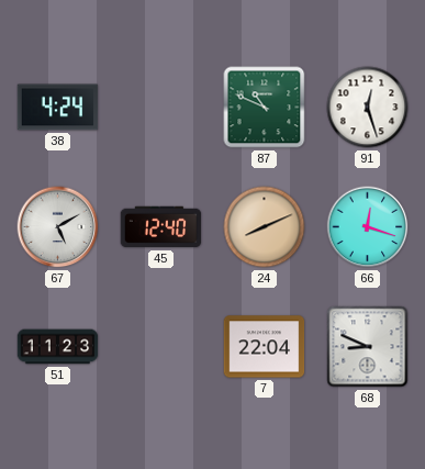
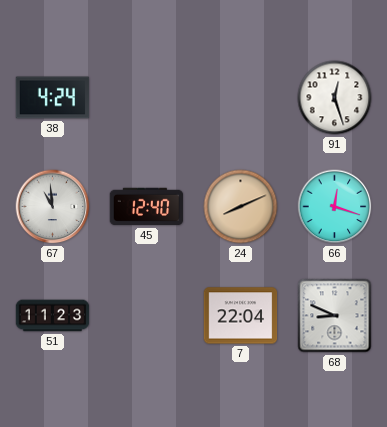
87: 10:49 -> none
67: 5:10 -> 10:59
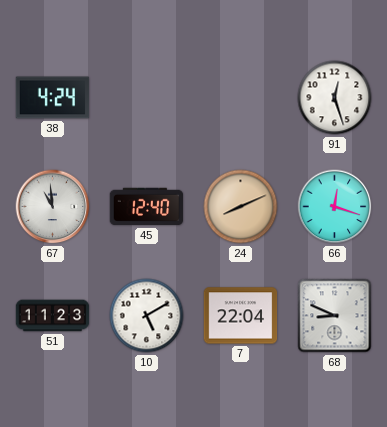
10: none -> 5:10
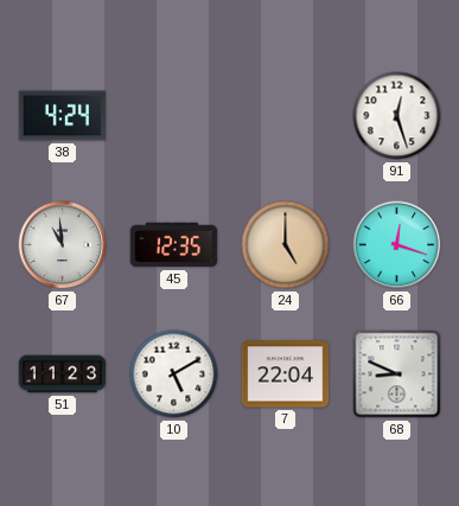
45: 12:40 -> 12:35
24: 8:11 -> 5:00
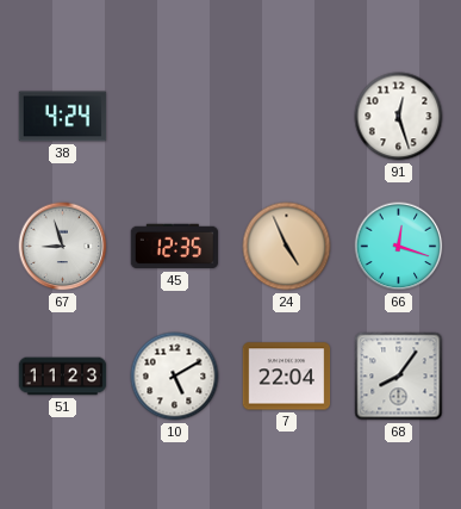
67: 10:59 -> 8:57
24: 5:00 -> 4:56
68: 8:49 -> 8:06
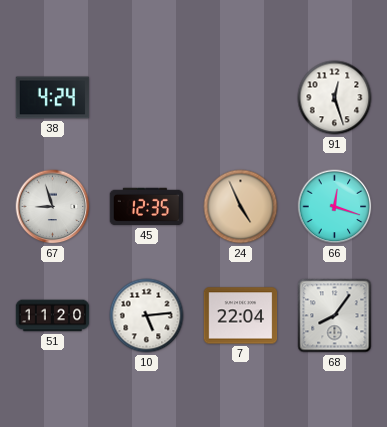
51: 11:23 -> 11:20
10: 5:10 -> 5:14
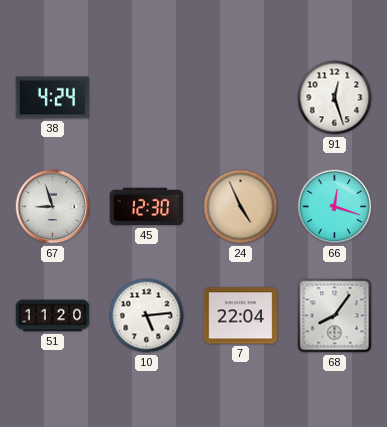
45: 12:35 -> 12:30
